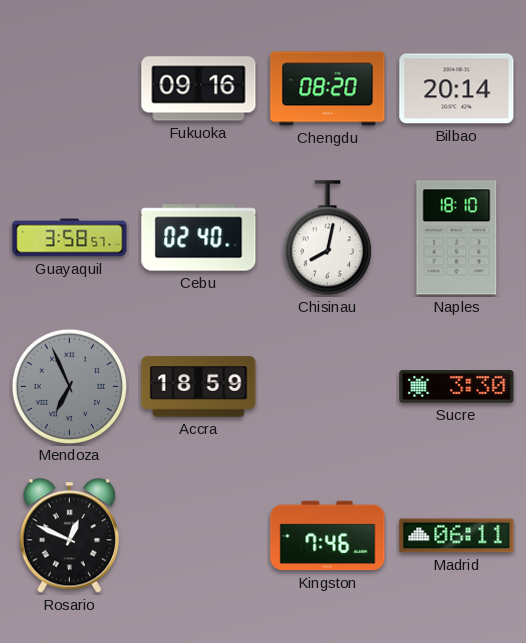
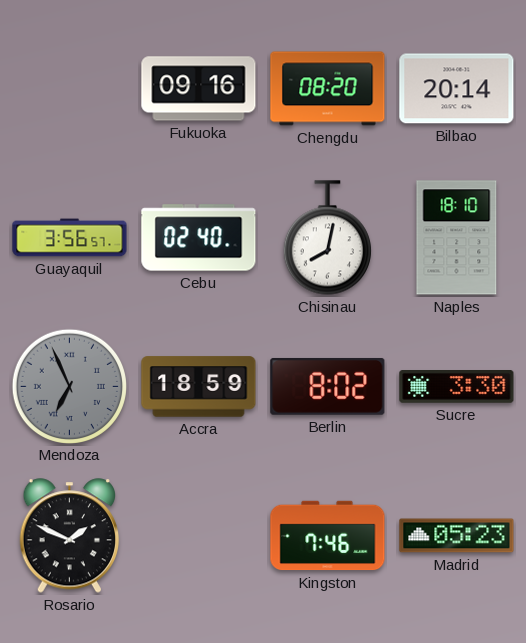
Guayaquil: 3:58 -> 3:56
Berlin: none -> 8:02
Rosario: 12:49 -> 1:49
Madrid: 06:11 -> 05:23
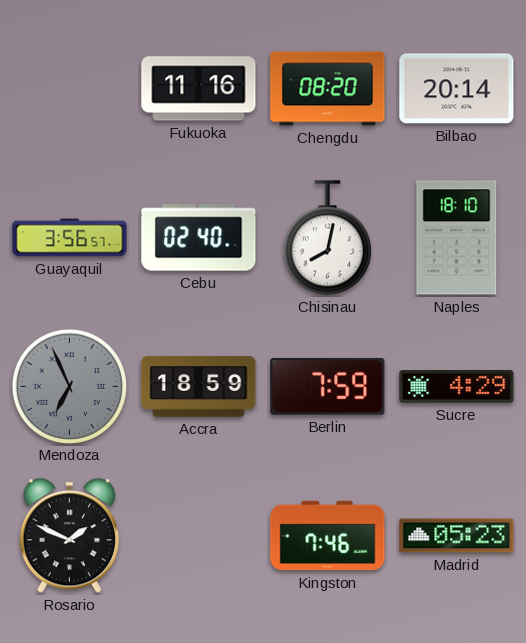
Fukuoka: 09:16 -> 11:16
Berlin: 8:02 -> 7:59
Sucre: 3:30 -> 4:29
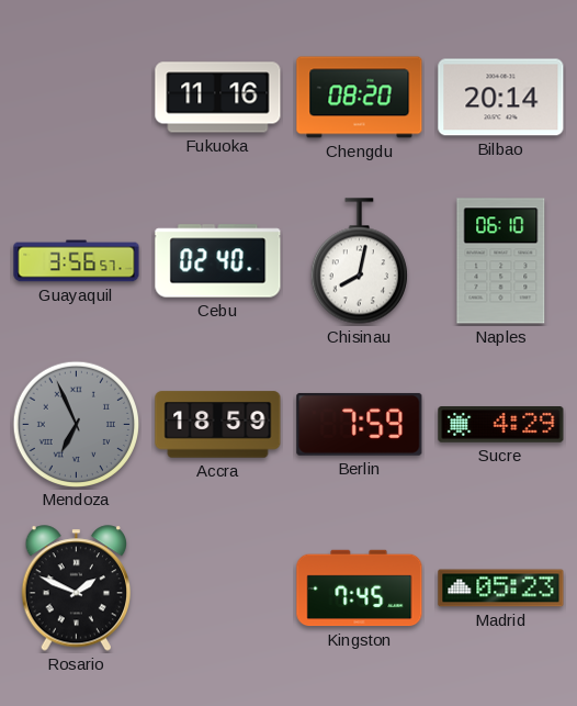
Naples: 18:10 -> 06:10
Kingston: 7:46 -> 7:45
